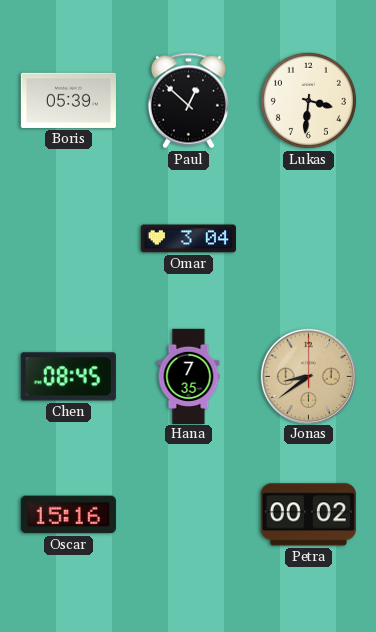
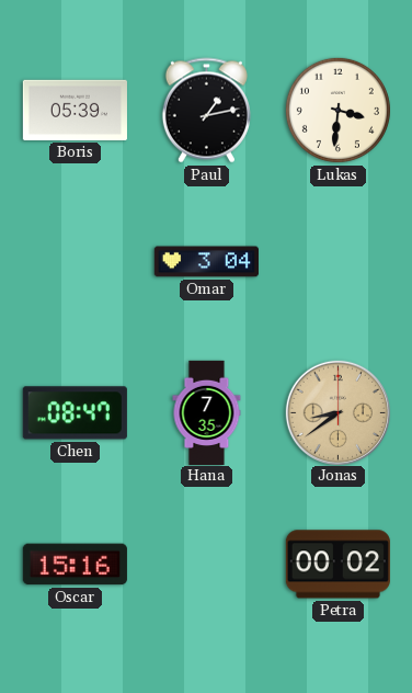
Paul: 12:52 -> 1:13
Chen: 08:45 -> 08:47
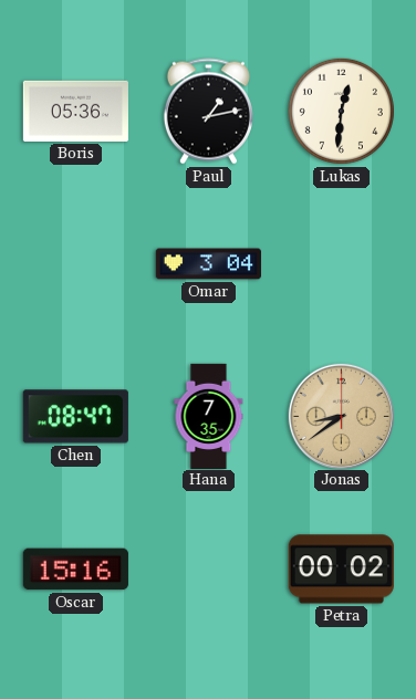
Boris: 05:39 -> 05:36
Lukas: 3:31 -> 12:31
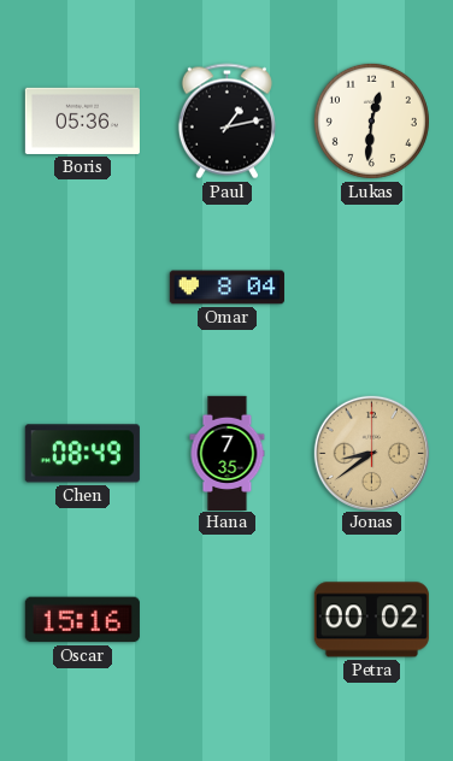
Omar: 3:04 -> 8:04
Chen: 08:47 -> 08:49
